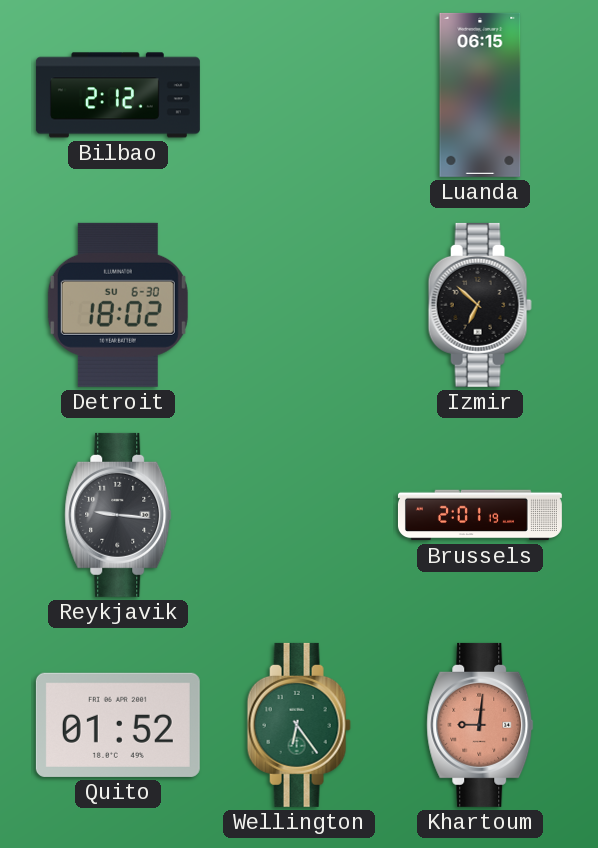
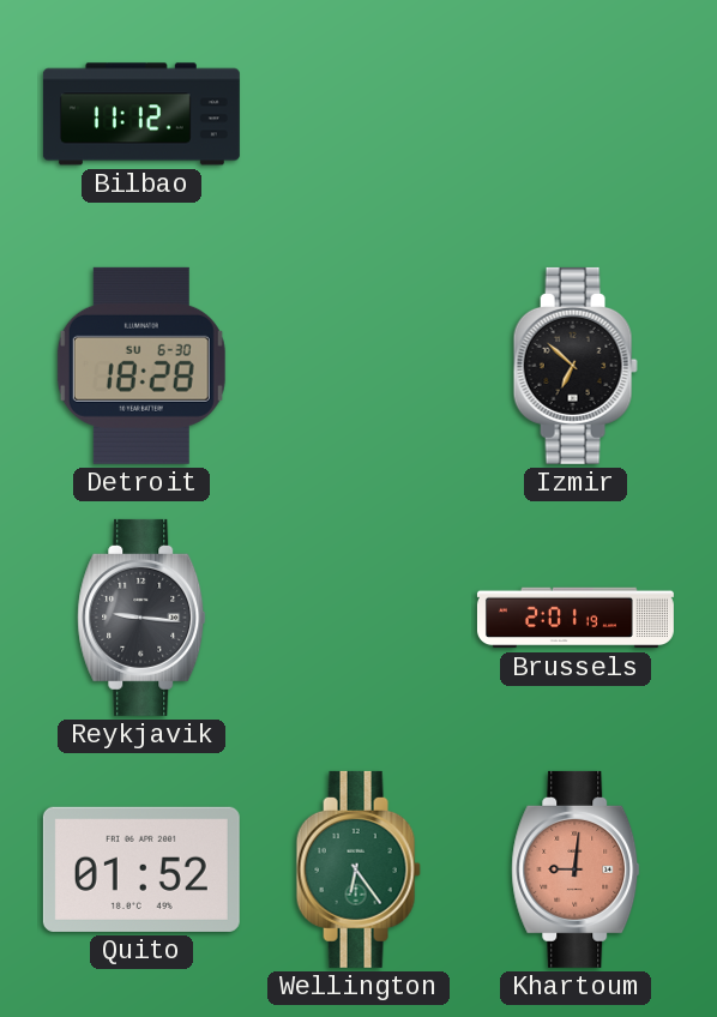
Bilbao: 2:12 -> 11:12
Luanda: 06:15 -> none
Detroit: 18:02 -> 18:28
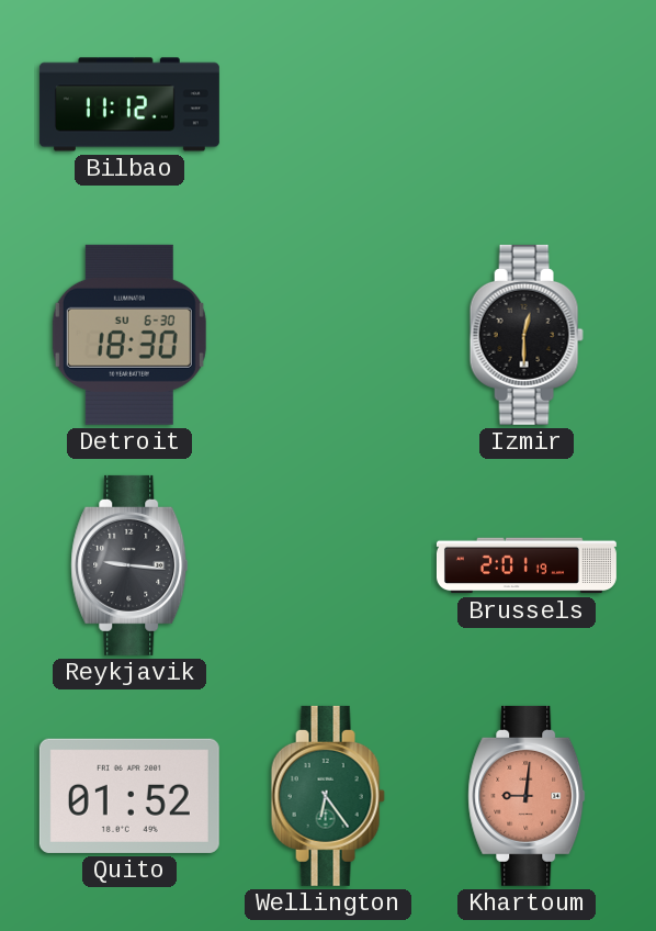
Detroit: 18:28 -> 18:30
Izmir: 6:52 -> 12:30
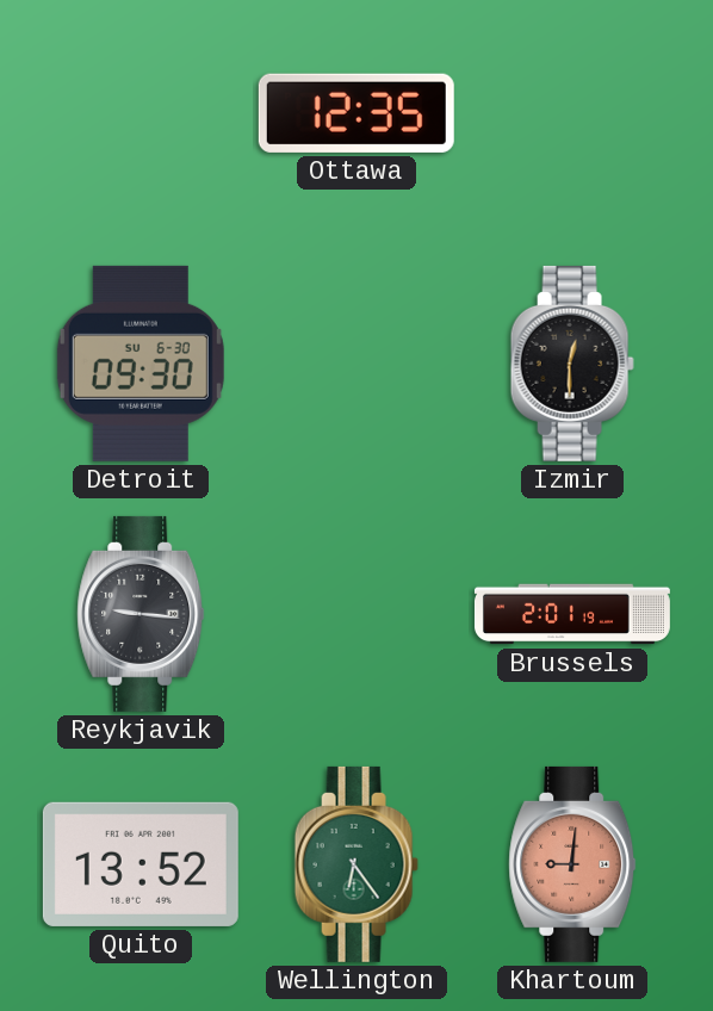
Bilbao: 11:12 -> none
Ottawa: none -> 12:35
Detroit: 18:30 -> 09:30
Quito: 01:52 -> 13:52
